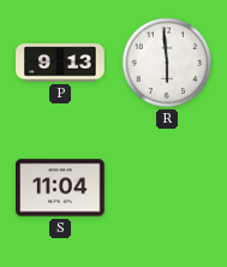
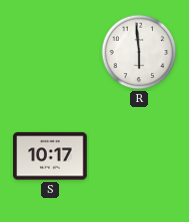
P: 9:13 -> none
S: 11:04 -> 10:17
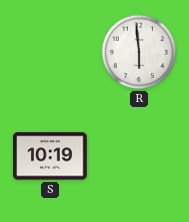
S: 10:17 -> 10:19
